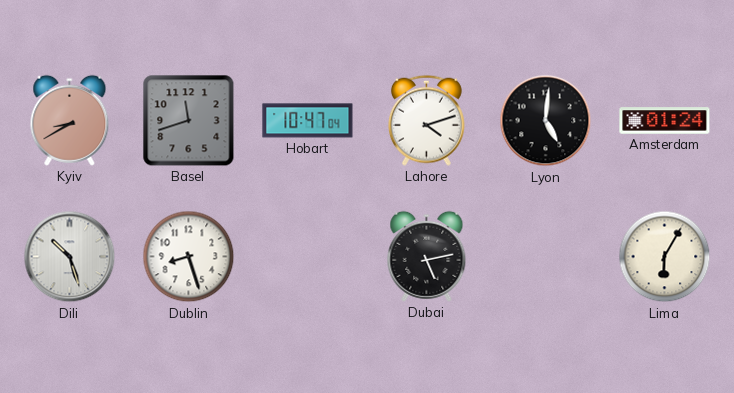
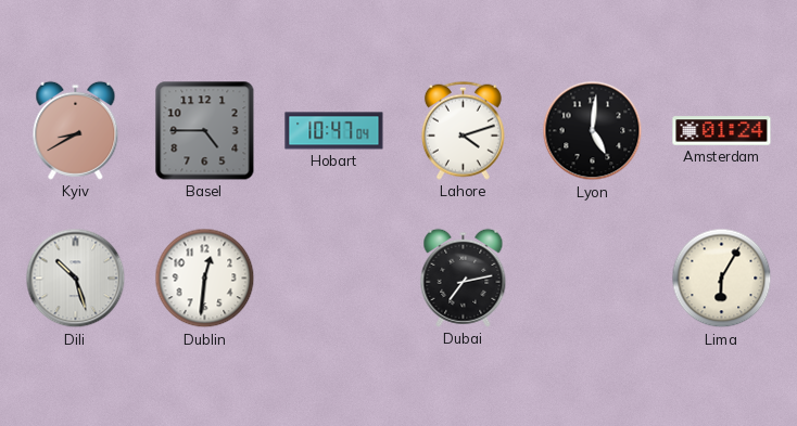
Basel: 11:42 -> 4:45
Dublin: 8:27 -> 12:31
Dubai: 5:13 -> 7:13
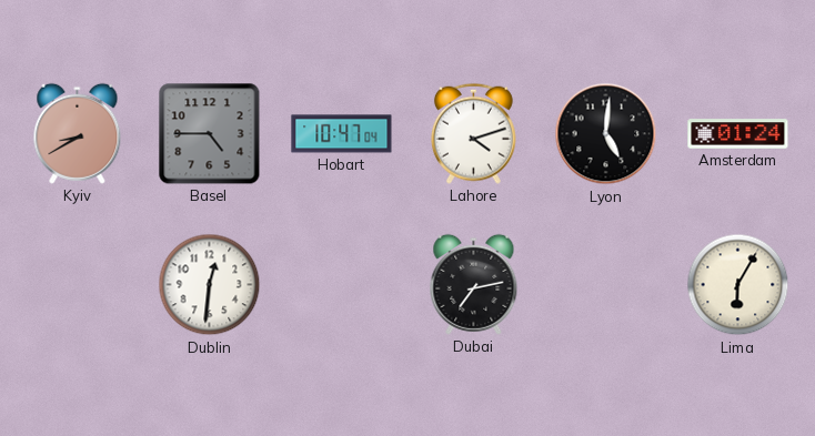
Dili: 10:27 -> none
